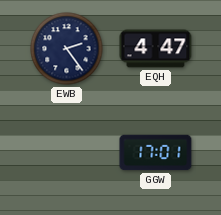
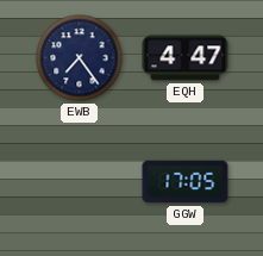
EWB: 2:24 -> 7:24
GGW: 17:01 -> 17:05
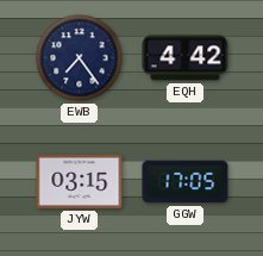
EQH: 4:47 -> 4:42
JYW: none -> 03:15
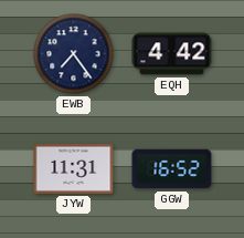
JYW: 03:15 -> 11:31
GGW: 17:05 -> 16:52
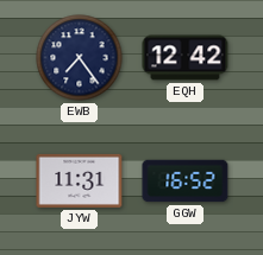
EQH: 4:42 -> 12:42
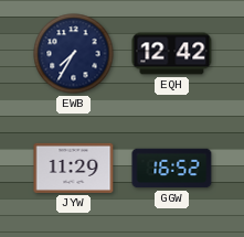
EWB: 7:24 -> 7:35
JYW: 11:31 -> 11:29
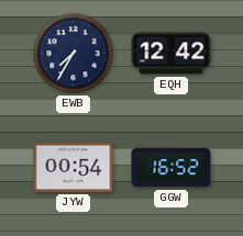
JYW: 11:29 -> 00:54
